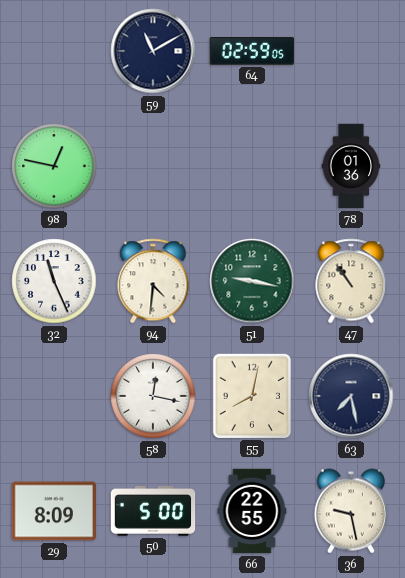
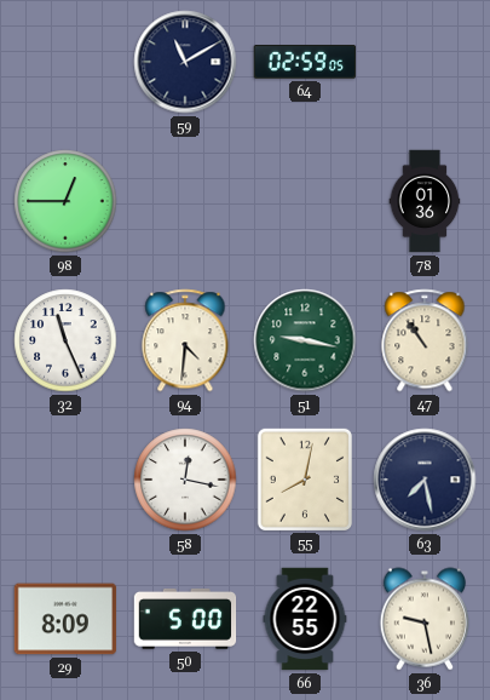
98: 12:47 -> 12:45
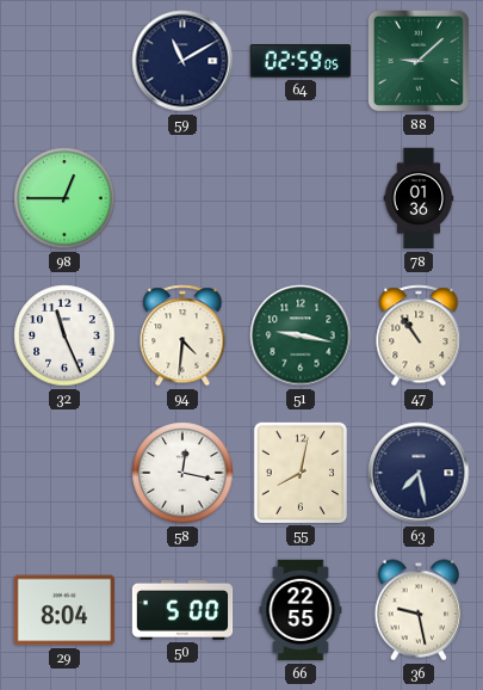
88: none -> 9:08
29: 8:09 -> 8:04
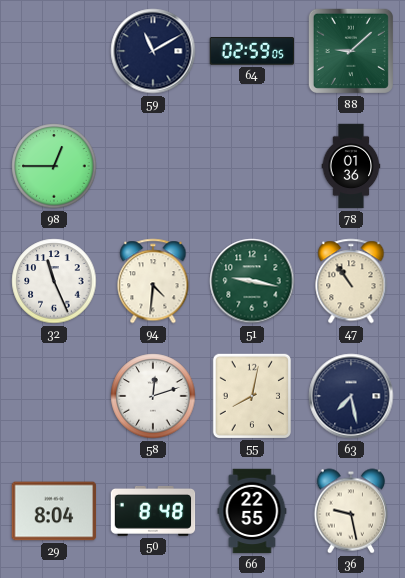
58: 12:17 -> 12:12
50: 5:00 -> 8:48
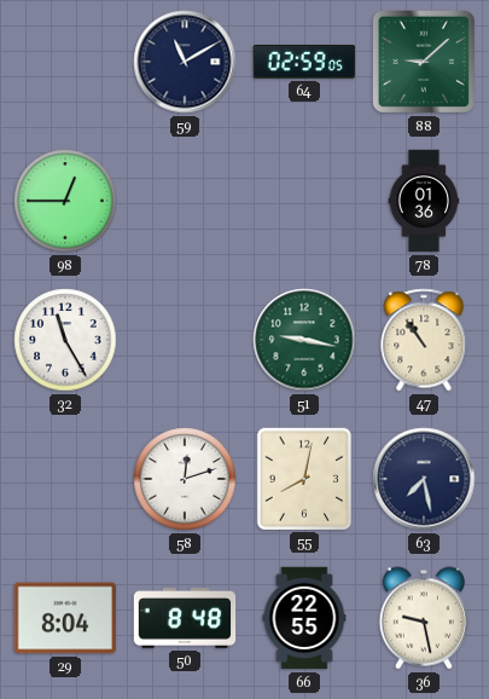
32: 11:26 -> 11:25
94: 4:31 -> none
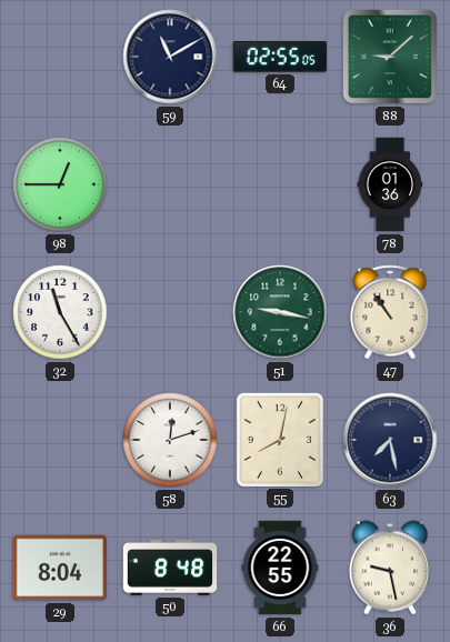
64: 02:59 -> 02:55
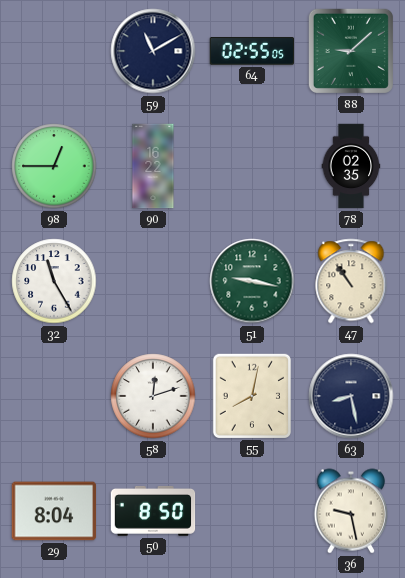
90: none -> 16:22
78: 01:36 -> 02:35
63: 7:28 -> 8:28
50: 8:48 -> 8:50
66: 22:55 -> none
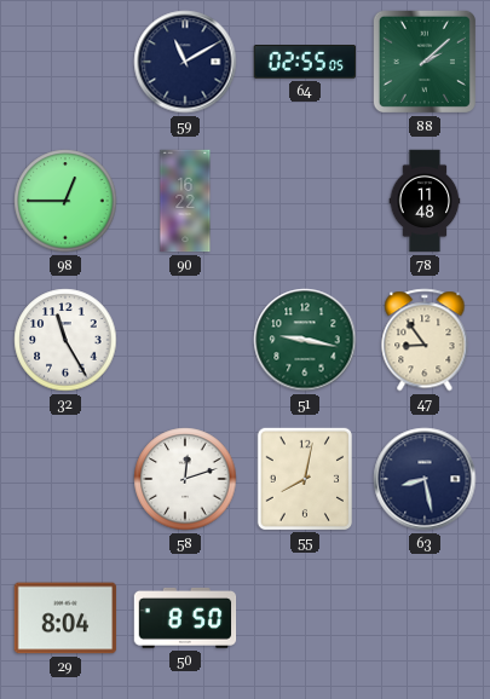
88: 9:08 -> 2:08
78: 02:35 -> 11:48
47: 10:54 -> 8:54
36: 9:28 -> none
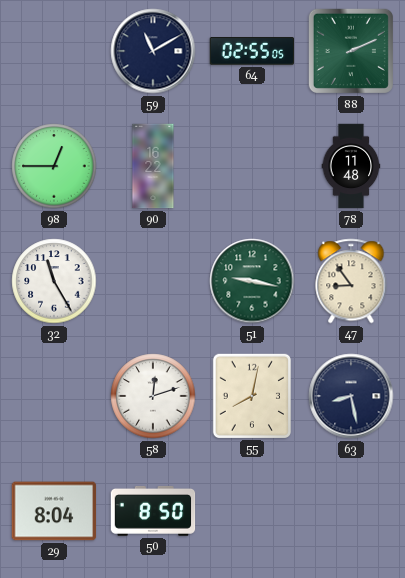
88: 2:08 -> 2:11
